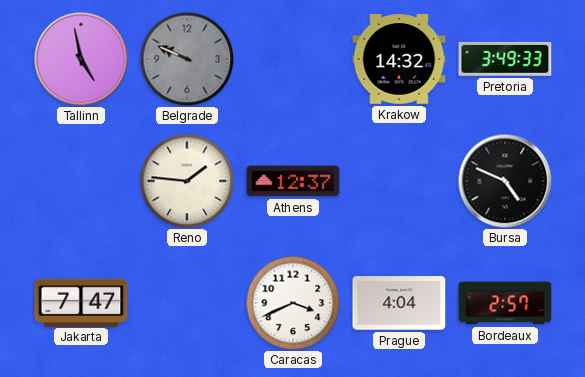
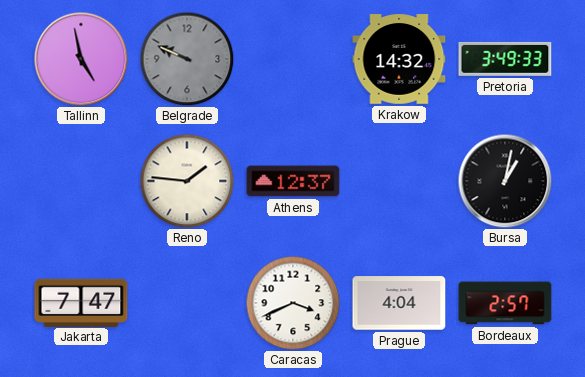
Bursa: 4:49 -> 1:02
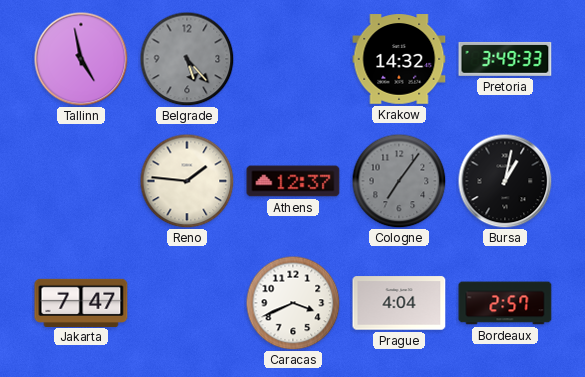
Belgrade: 9:49 -> 5:23
Cologne: none -> 7:06
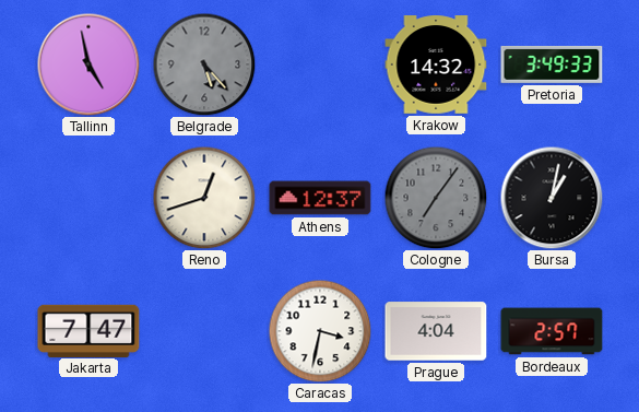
Reno: 1:46 -> 12:42
Caracas: 3:41 -> 3:32
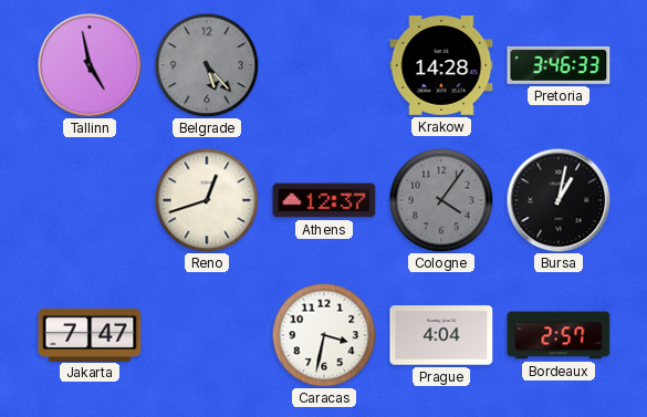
Krakow: 14:32 -> 14:28
Pretoria: 3:49 -> 3:46
Cologne: 7:06 -> 4:06
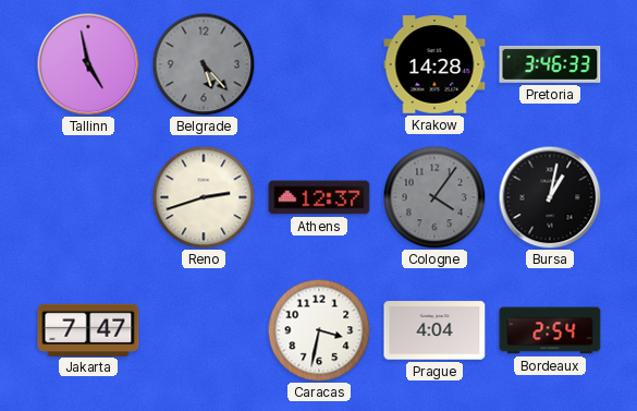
Reno: 12:42 -> 2:42
Bordeaux: 2:57 -> 2:54
